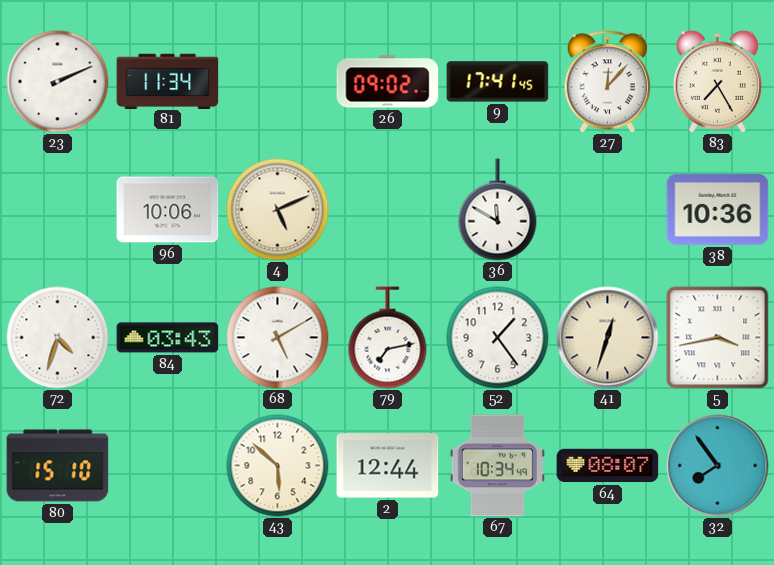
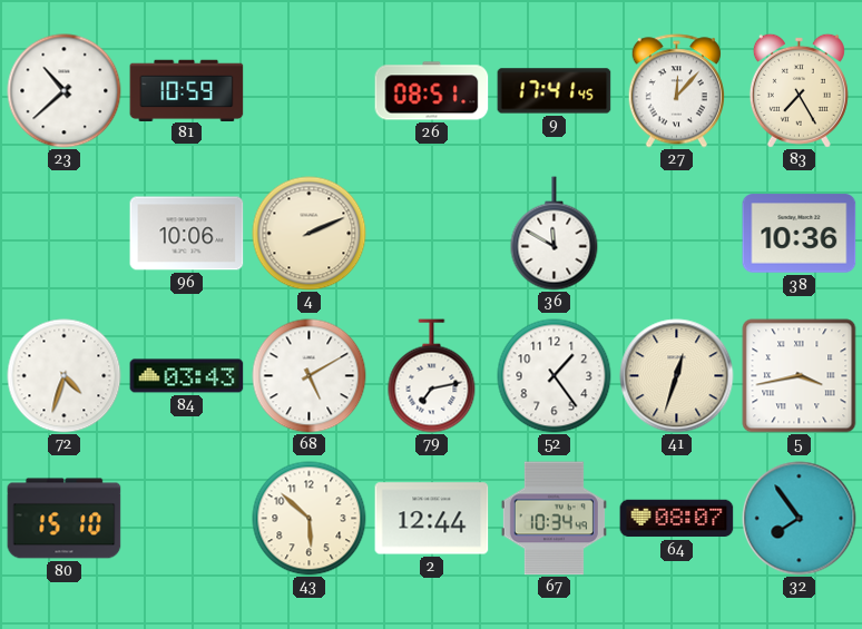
23: 2:11 -> 10:38
81: 11:34 -> 10:59
26: 09:02 -> 08:51
4: 5:11 -> 2:11
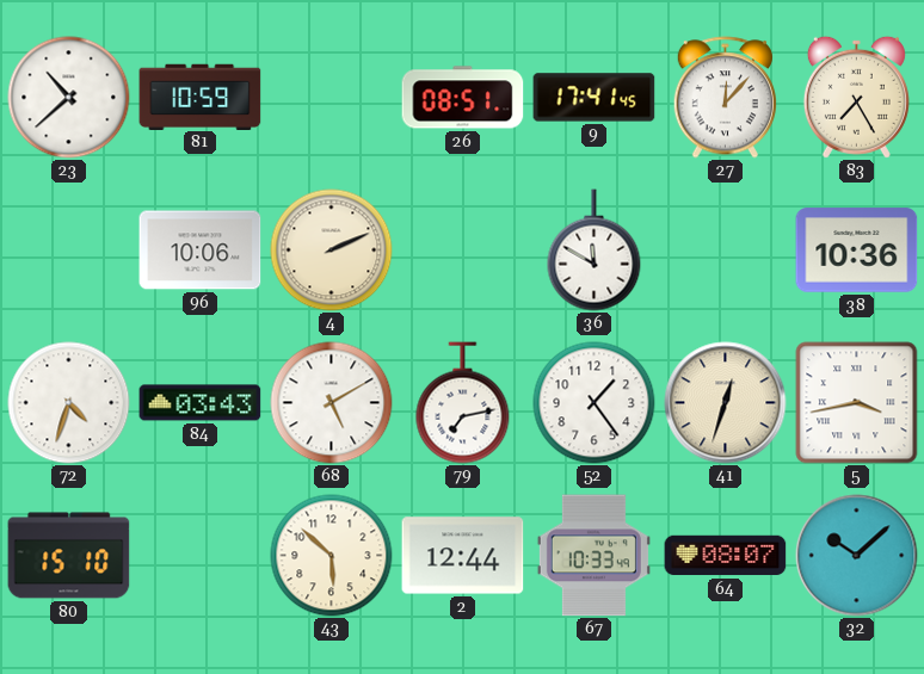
67: 10:34 -> 10:33
32: 7:54 -> 10:08
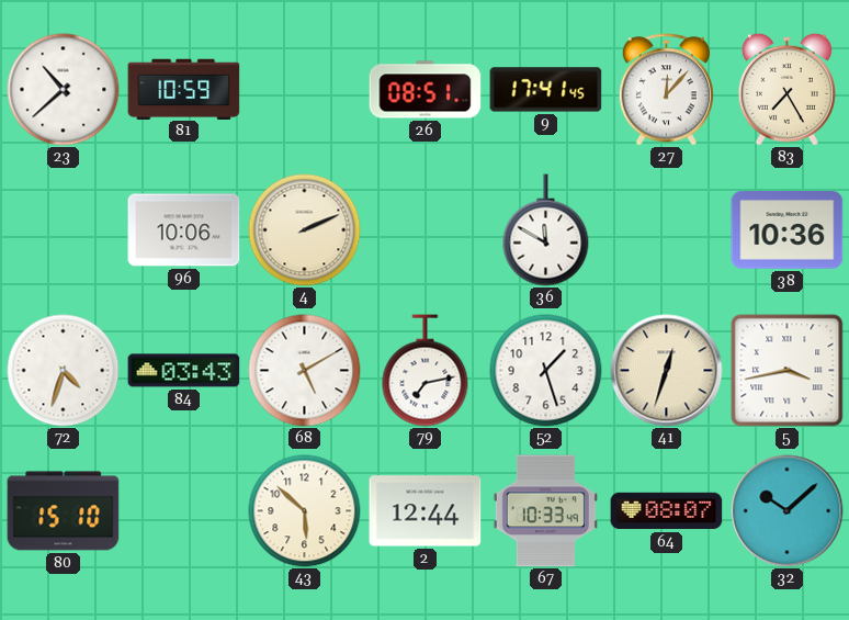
52: 1:24 -> 1:27
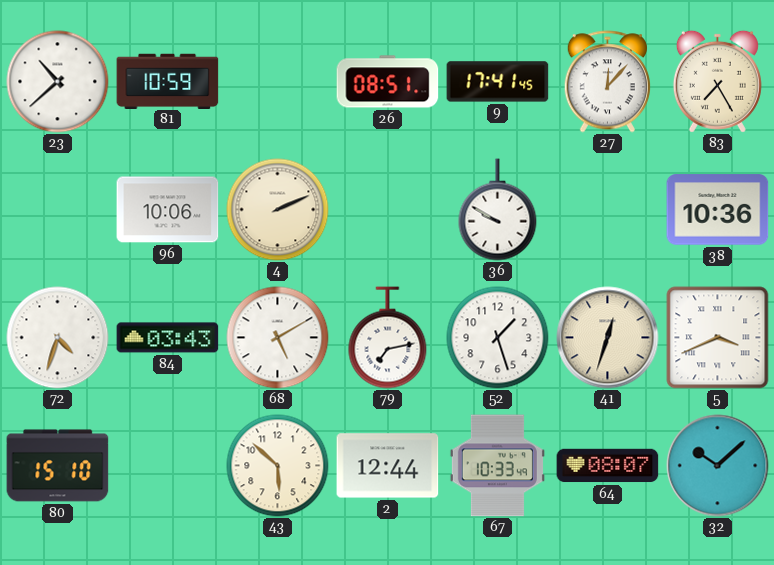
36: 11:50 -> 9:50
5: 3:43 -> 3:41
